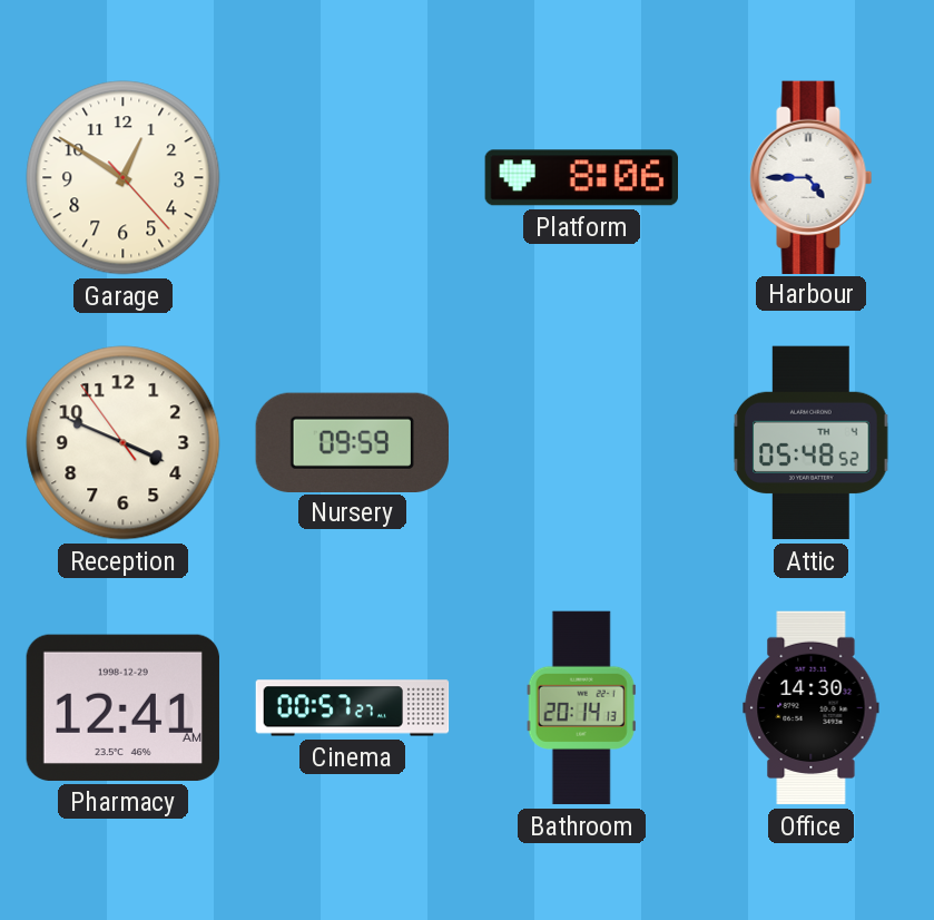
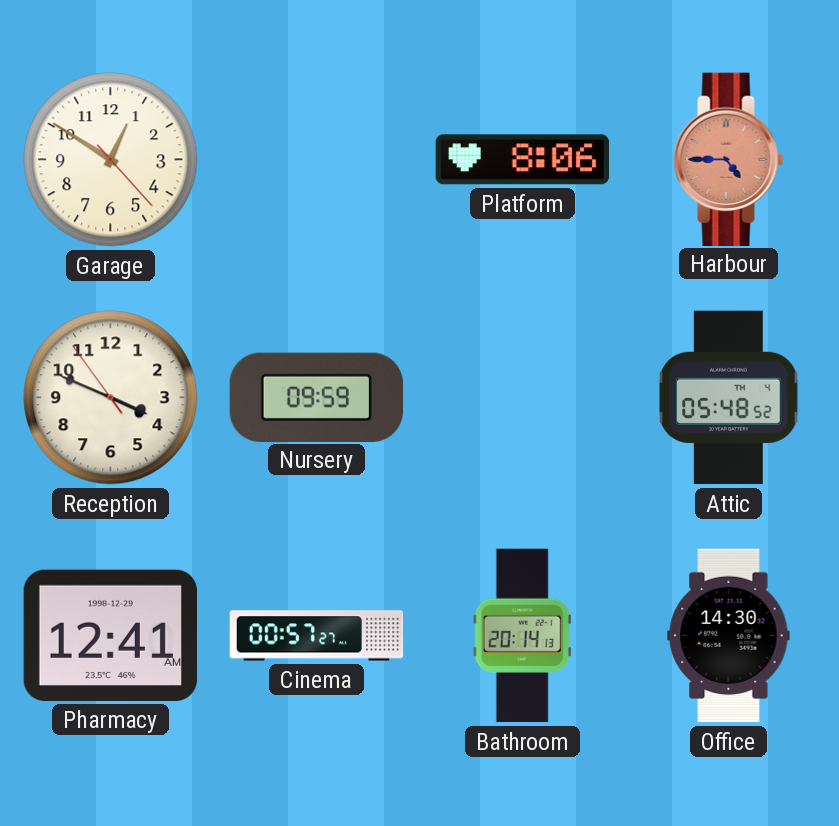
Harbour dial: white -> salmon
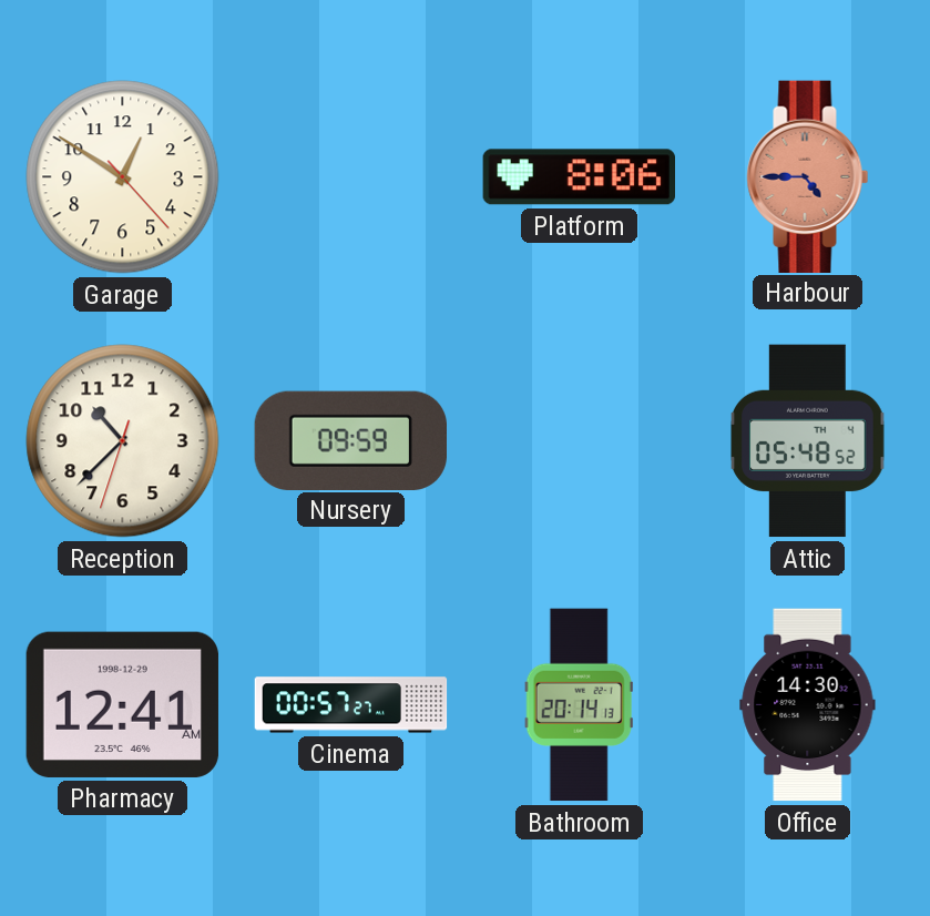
Reception: 3:48 -> 10:37
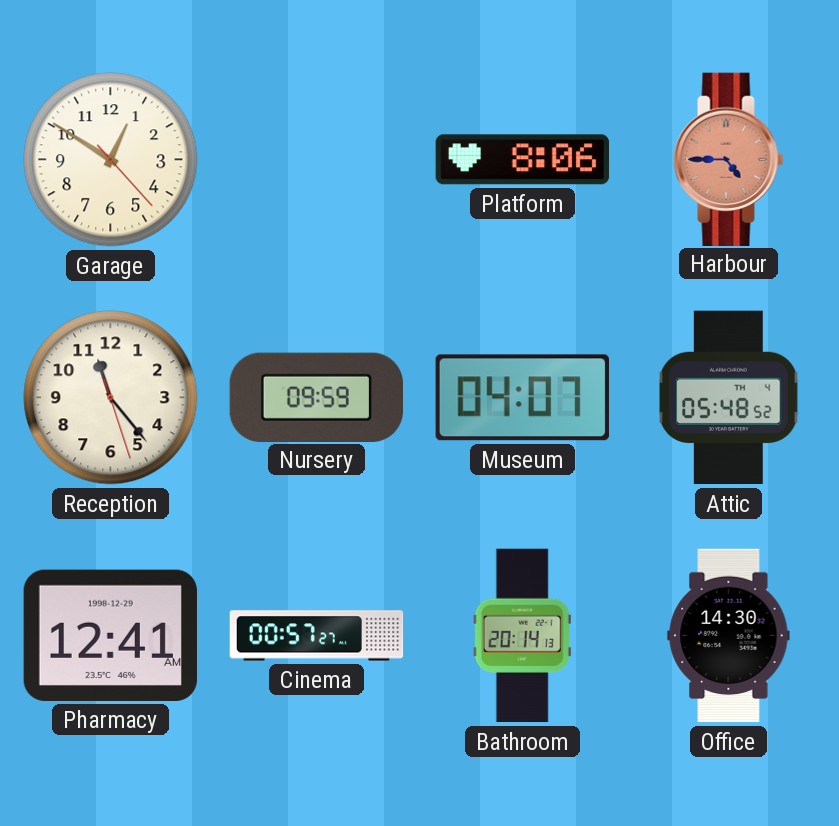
Reception: 10:37 -> 11:23
Museum: none -> 04:07
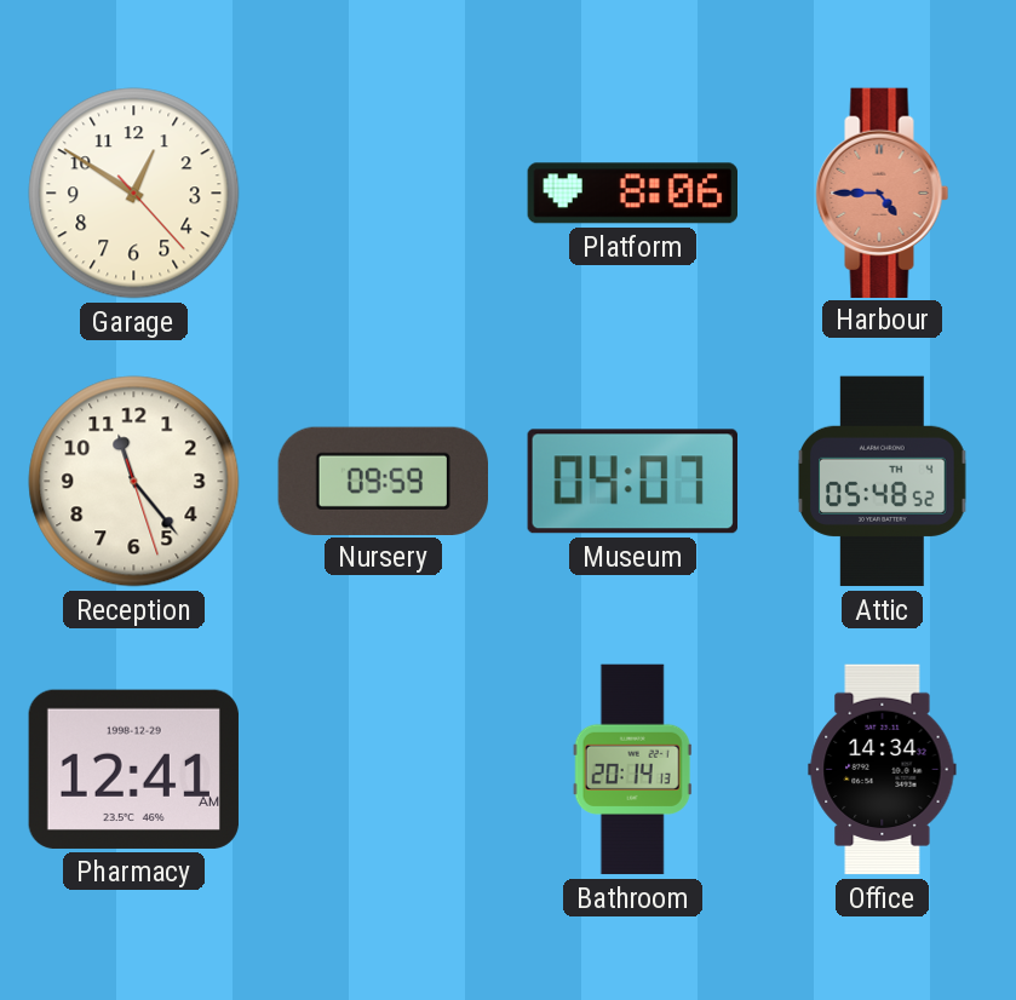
Cinema: 00:57 -> none
Office: 14:30 -> 14:34
